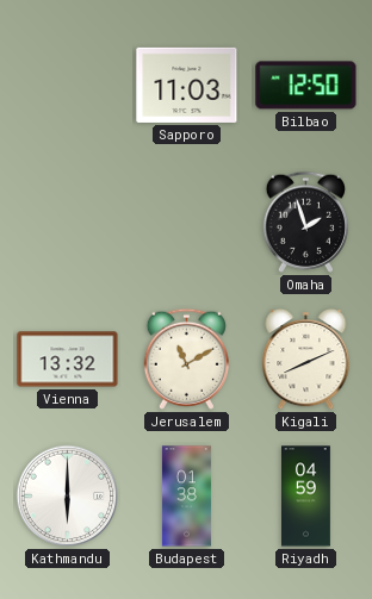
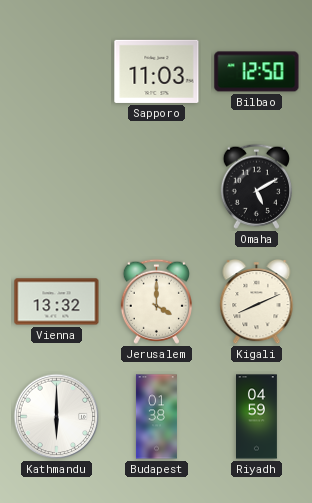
Omaha: 1:57 -> 5:10
Jerusalem: 11:10 -> 4:00
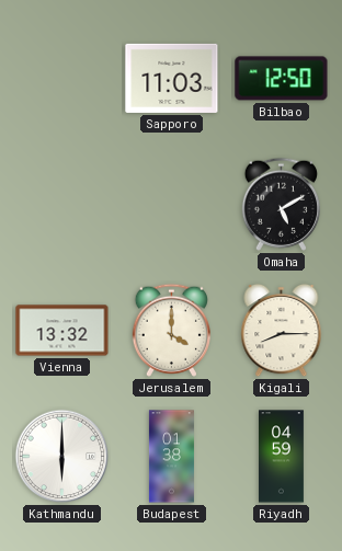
Kigali: 8:11 -> 8:15
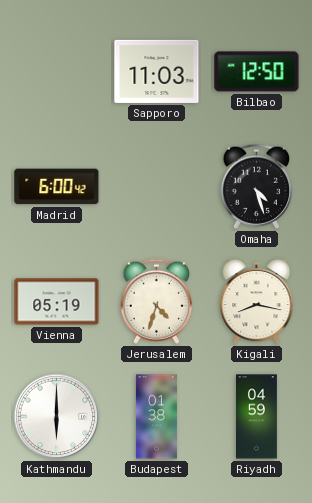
Madrid: none -> 6:00
Omaha: 5:10 -> 4:27
Vienna: 13:32 -> 05:19
Jerusalem: 4:00 -> 4:33
Kigali: 8:15 -> 8:17
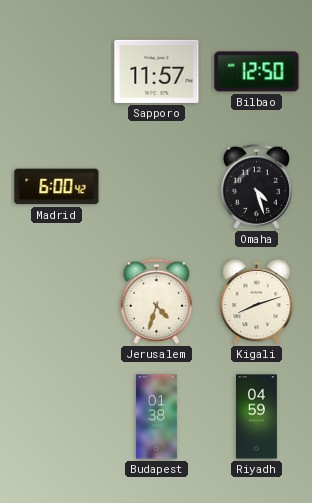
Sapporo: 11:03 -> 11:57
Vienna: 05:19 -> none
Kigali: 8:17 -> 8:12
Kathmandu: 6:00 -> none
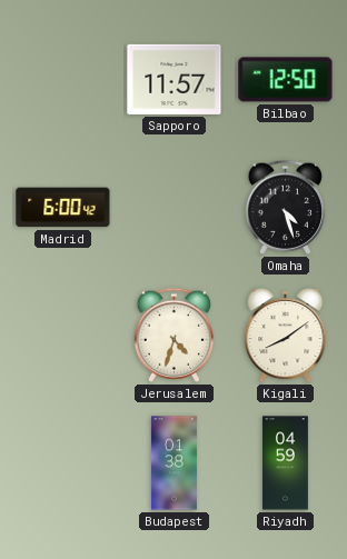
Kigali: 8:12 -> 8:09
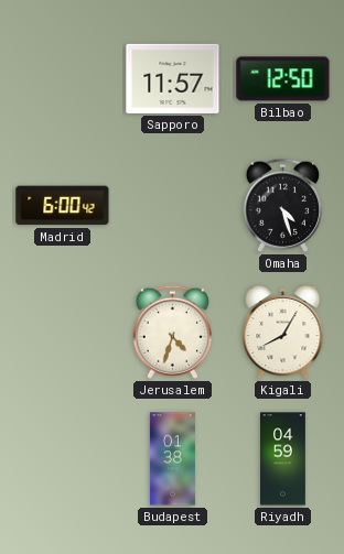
Kigali: 8:09 -> 8:05
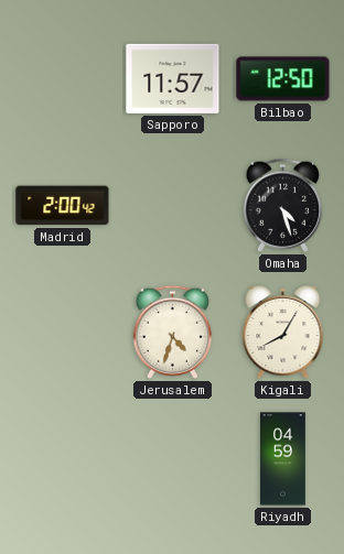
Madrid: 6:00 -> 2:00
Budapest: 01:38 -> none
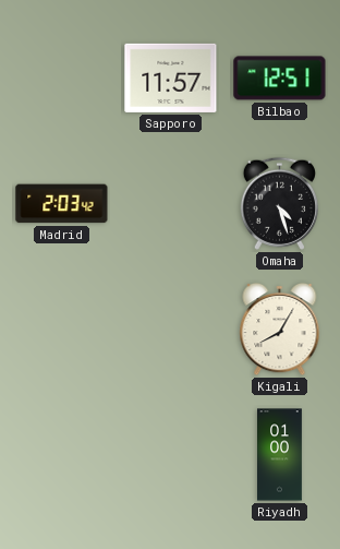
Bilbao: 12:50 -> 12:51
Madrid: 2:00 -> 2:03
Jerusalem: 4:33 -> none
Riyadh: 04:59 -> 01:00
